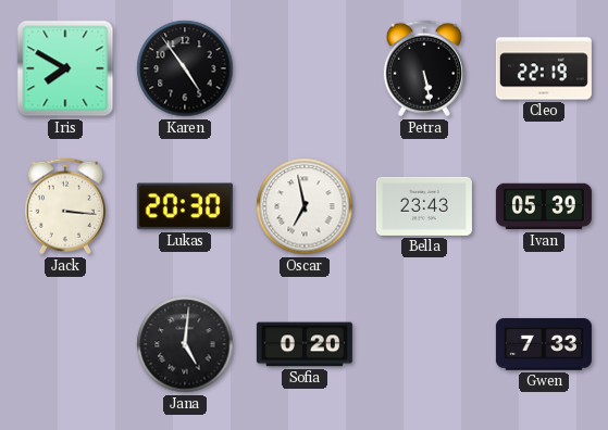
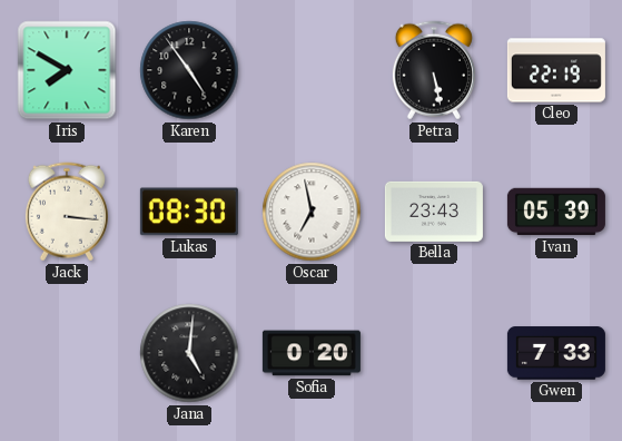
Lukas: 20:30 -> 08:30
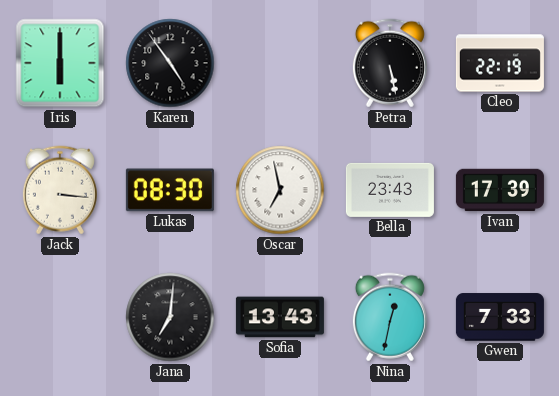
Iris: 7:50 -> 6:00
Ivan: 05:39 -> 17:39
Jana: 5:01 -> 7:01
Sofia: 0:20 -> 13:43
Nina: none -> 12:32
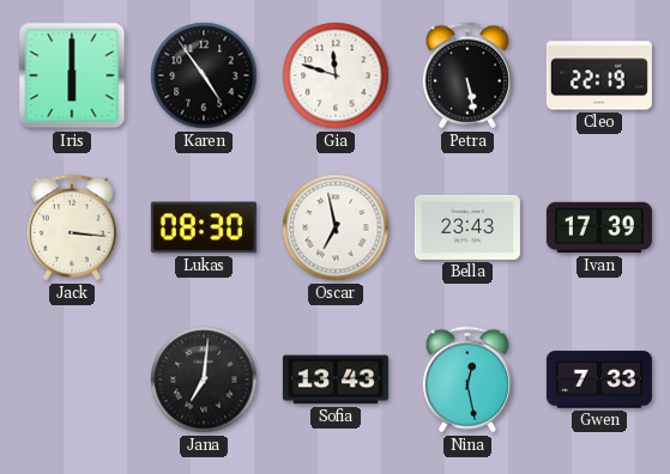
Gia: none -> 11:48
Nina: 12:32 -> 12:28
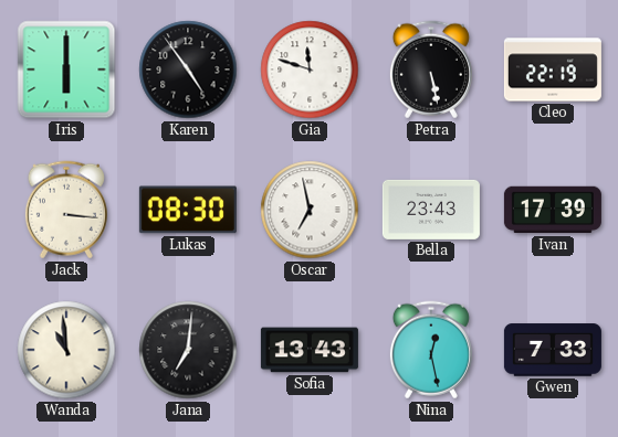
Wanda: none -> 10:59
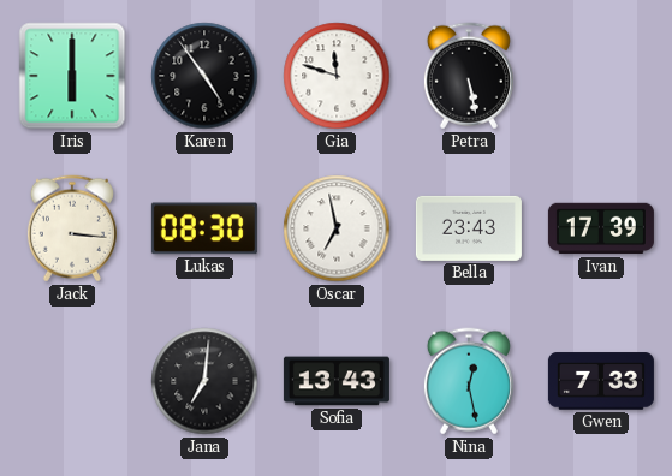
Cleo: 22:19 -> none
Wanda: 10:59 -> none
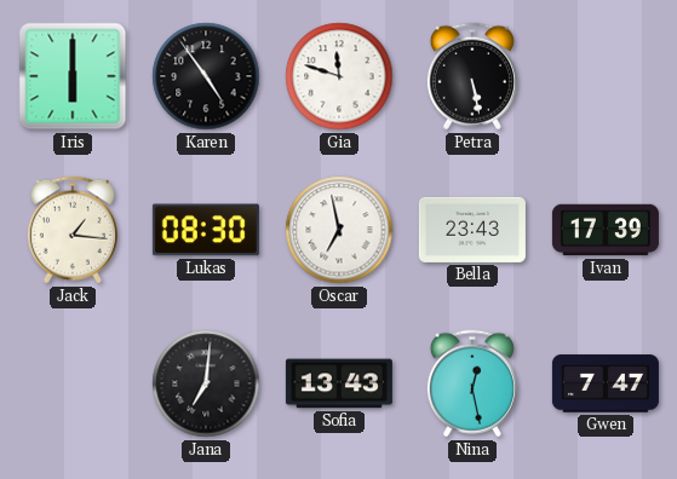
Jack: 3:16 -> 1:16
Gwen: 7:33 -> 7:47
